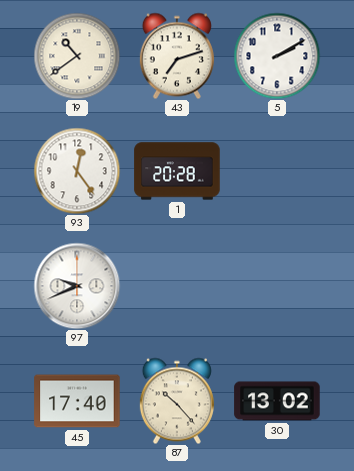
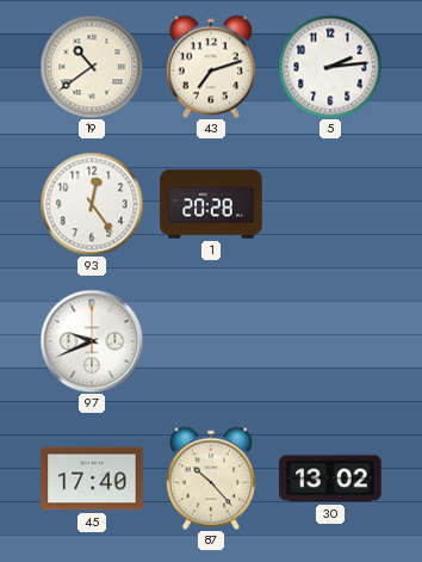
5: 2:10 -> 2:14
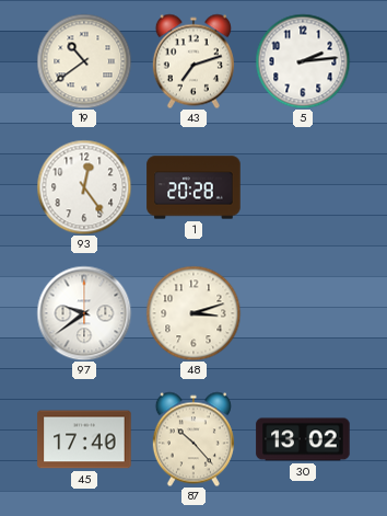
97: 9:41 -> 9:39
48: none -> 3:12
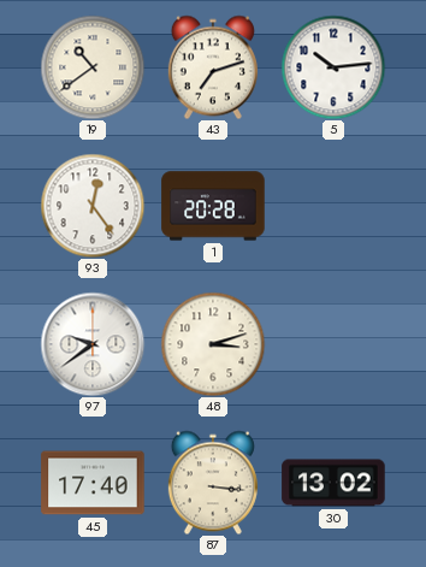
5: 2:14 -> 10:14
87: 10:23 -> 3:16
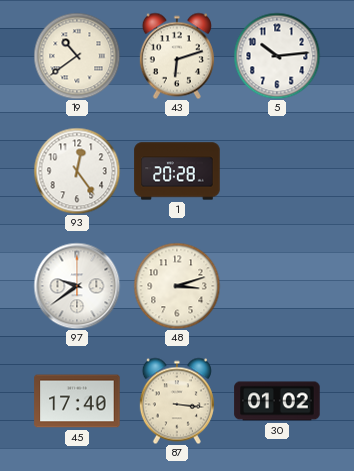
43: 7:12 -> 6:12
30: 13:02 -> 01:02
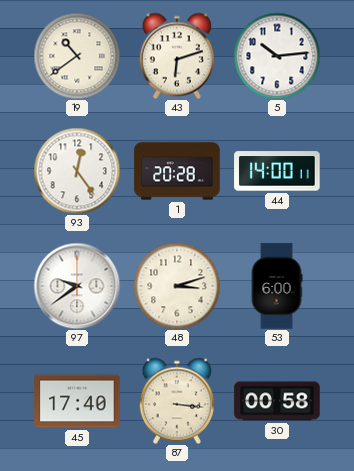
44: none -> 14:00
53: none -> 6:00
30: 01:02 -> 00:58
